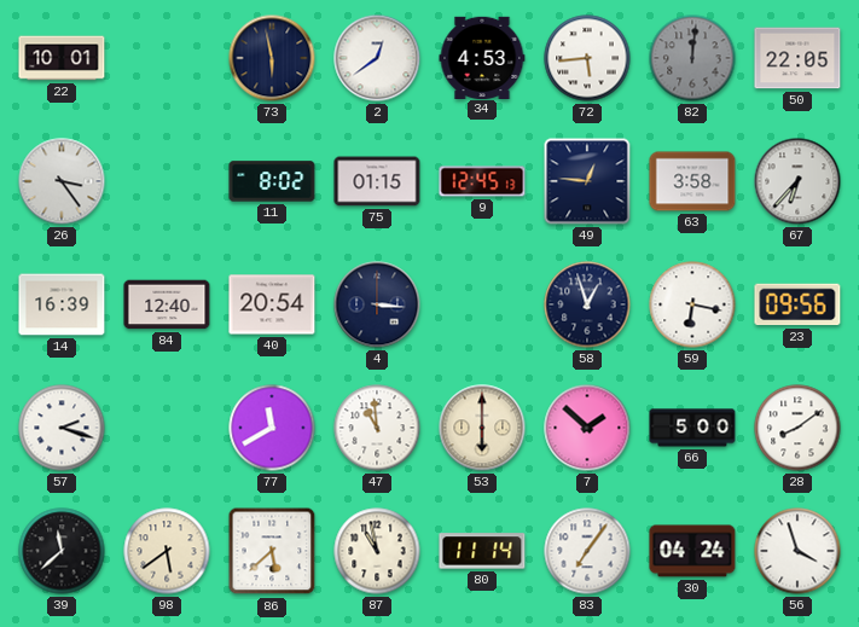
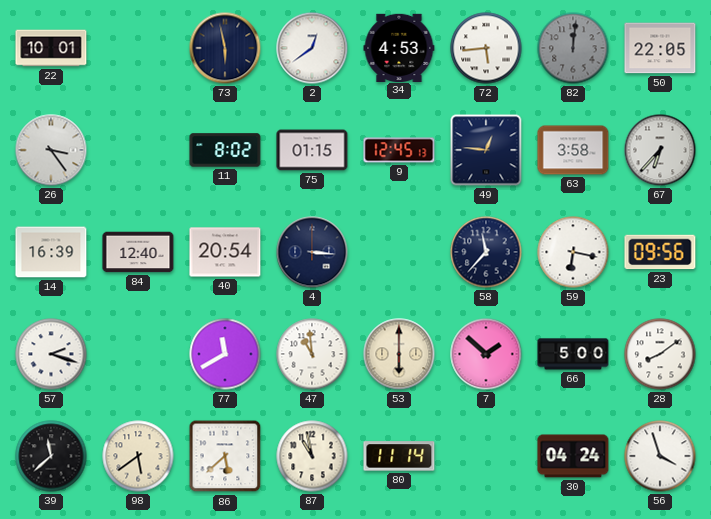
58: 12:57 -> 11:37
83: 7:06 -> none
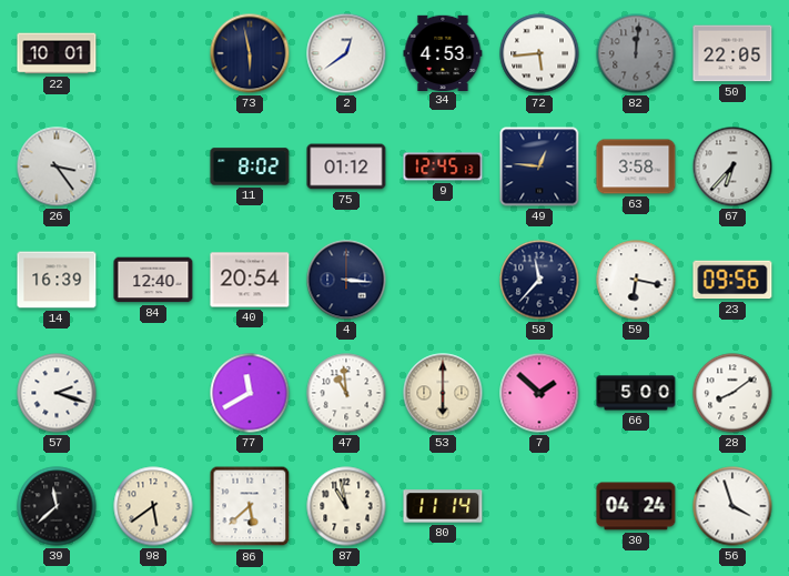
75: 01:15 -> 01:12
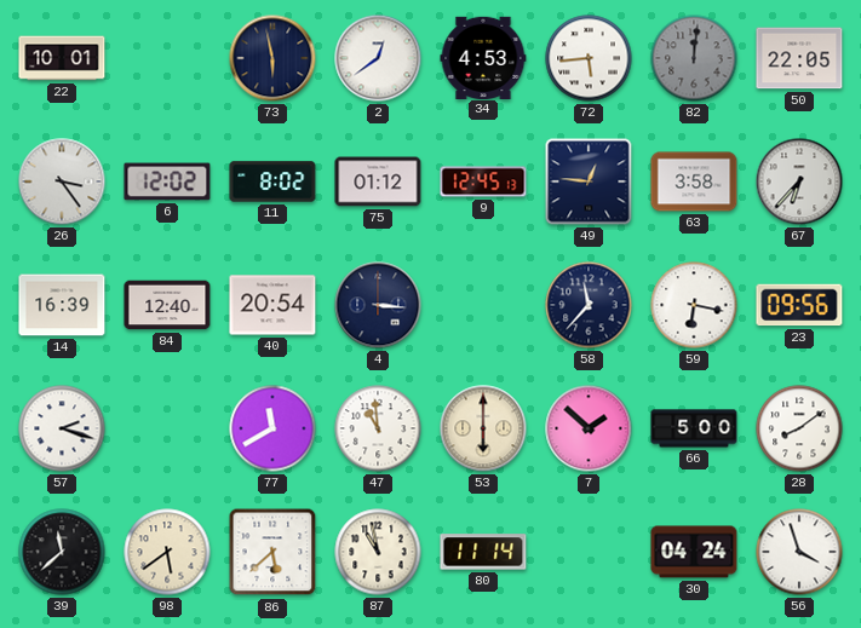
6: none -> 12:02
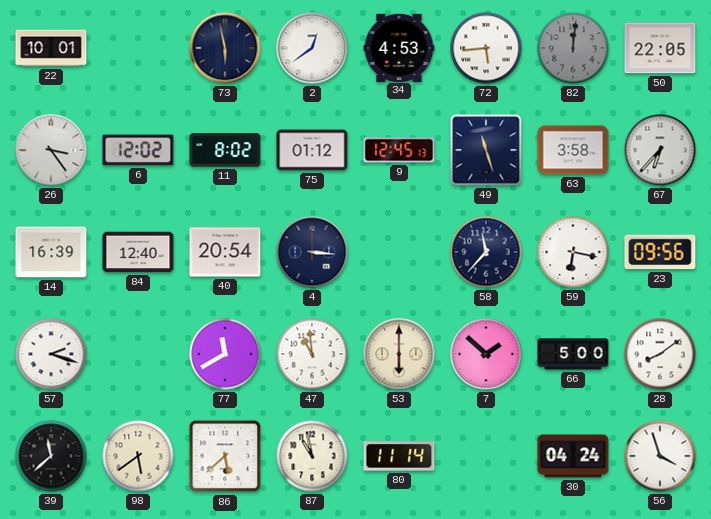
49: 12:46 -> 11:27
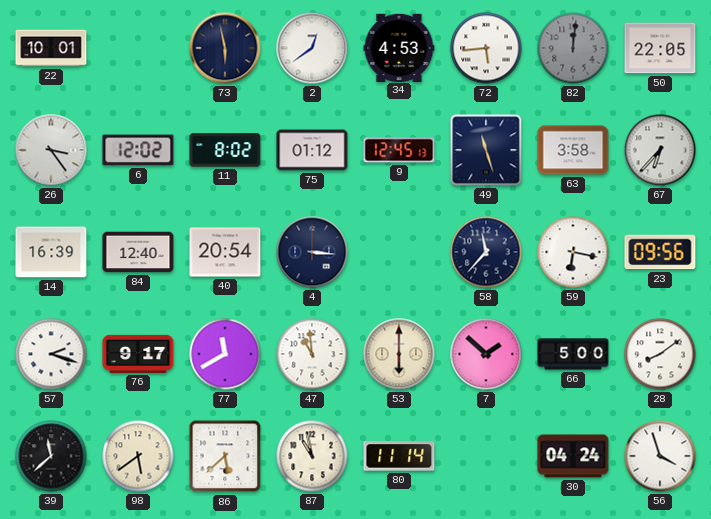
76: none -> 9:17
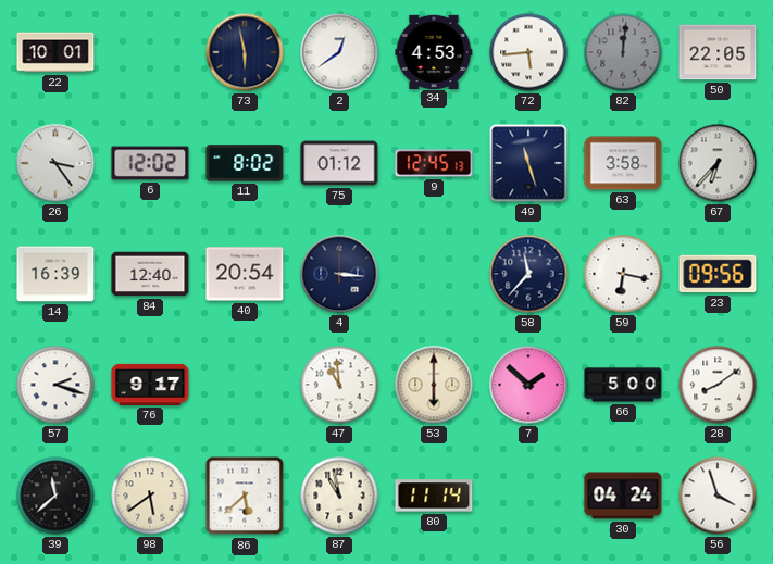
77: 11:40 -> none
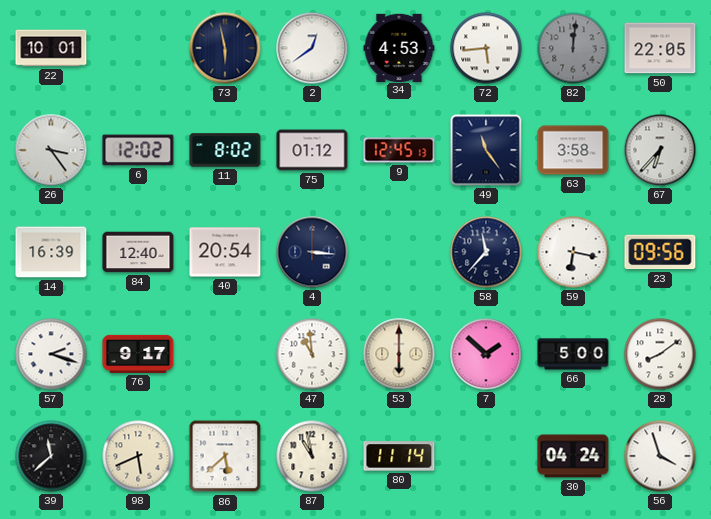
49: 11:27 -> 11:24
98: 5:39 -> 5:41
